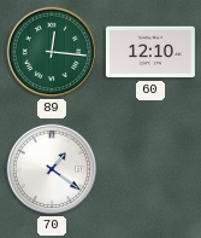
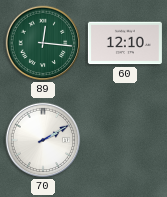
70: 1:21 -> 2:10
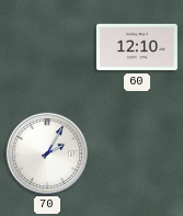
89: 12:16 -> none
70: 2:10 -> 2:05
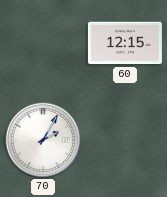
60: 12:10 -> 12:15
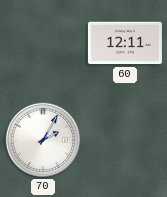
60: 12:15 -> 12:11
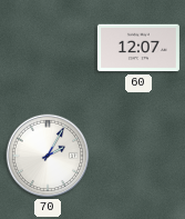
60: 12:11 -> 12:07
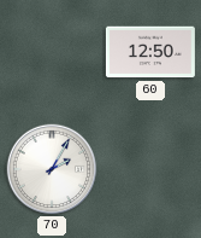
60: 12:07 -> 12:50
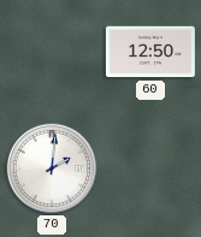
70: 2:05 -> 2:01
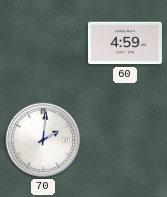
60: 12:50 -> 4:59
